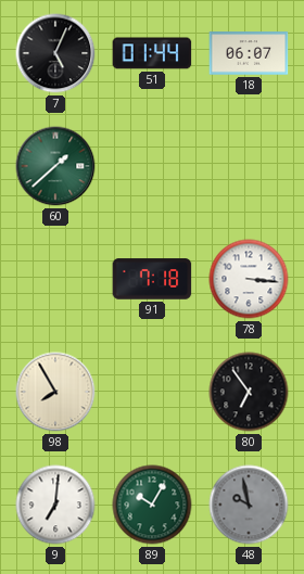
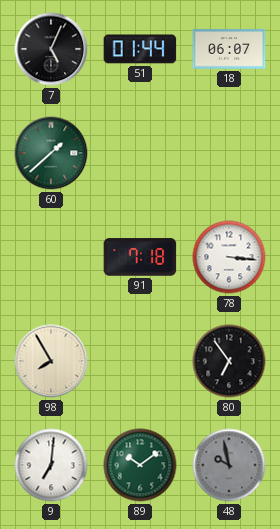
89: 10:05 -> 10:09
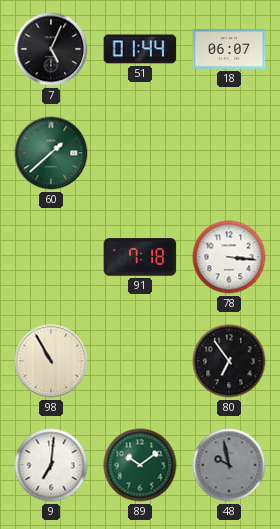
98: 7:55 -> 10:55
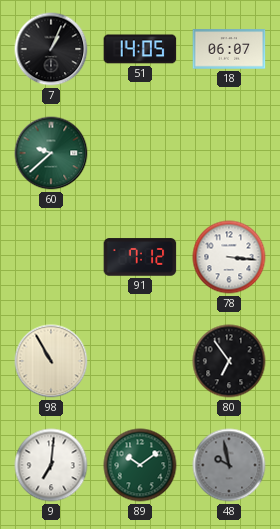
7: 5:04 -> 1:04
51: 01:44 -> 14:05
60: 1:38 -> 9:38
91: 7:18 -> 7:12
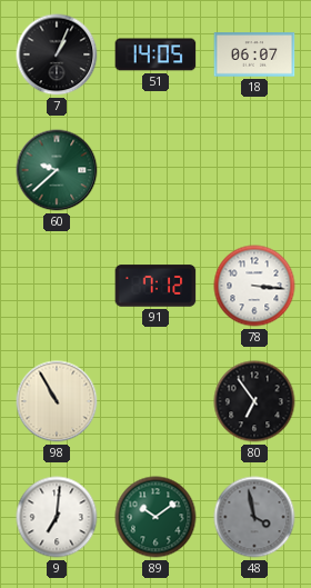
48: 9:58 -> 3:58
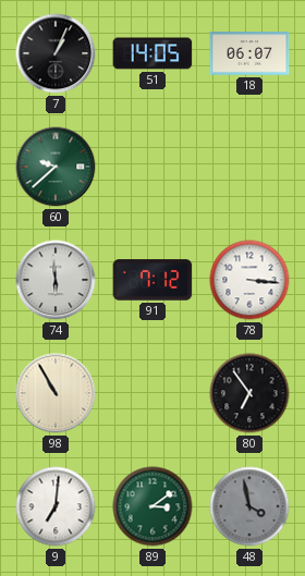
74: none -> 5:59
89: 10:09 -> 3:09
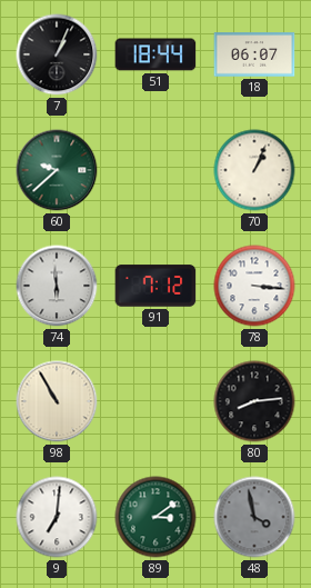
51: 14:05 -> 18:44
70: none -> 1:04
80: 6:54 -> 8:14
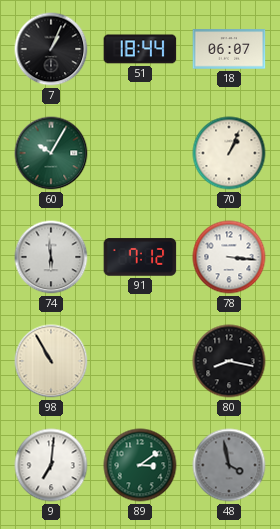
60: 9:38 -> 10:05
80: 8:14 -> 8:17
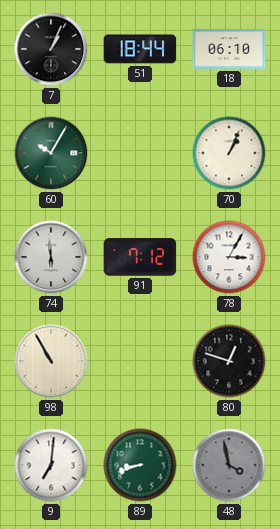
18: 06:07 -> 06:10
78: 3:16 -> 3:05
80: 8:17 -> 12:48
89: 3:09 -> 8:42
